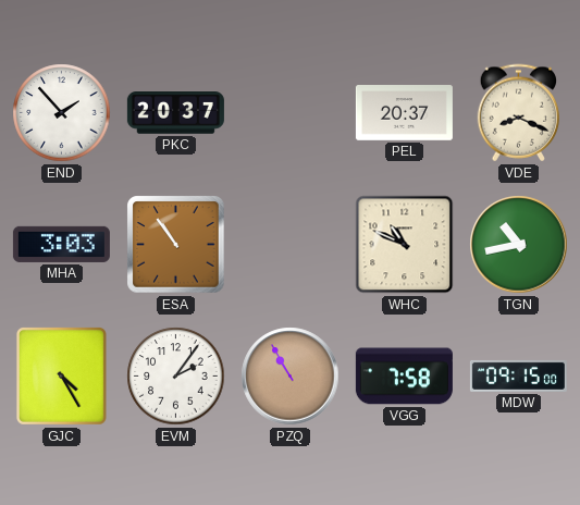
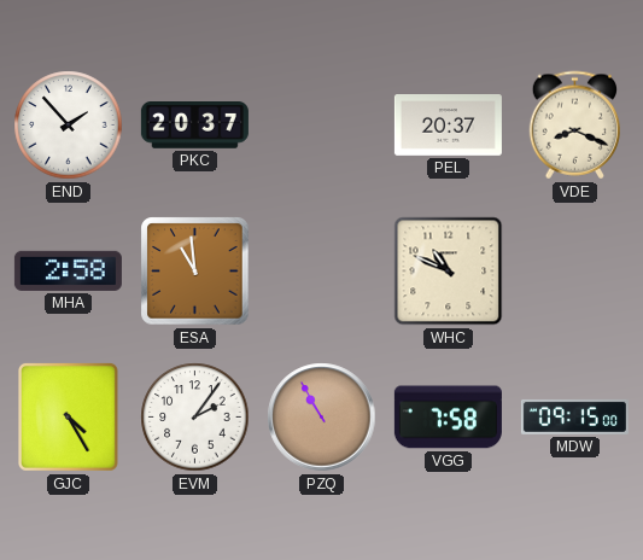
MHA: 3:03 -> 2:58
ESA: 10:54 -> 10:59
TGN: 10:43 -> none
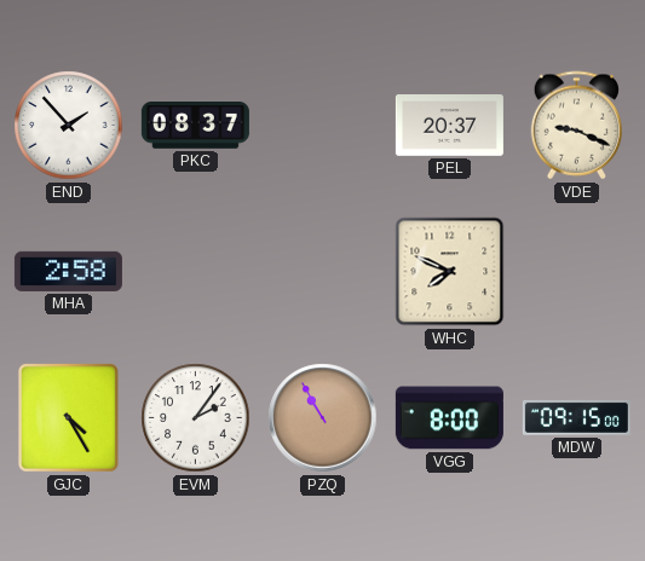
PKC: 20:37 -> 08:37
VDE: 8:19 -> 9:19
ESA: 10:59 -> none
WHC: 10:49 -> 7:49
VGG: 7:58 -> 8:00
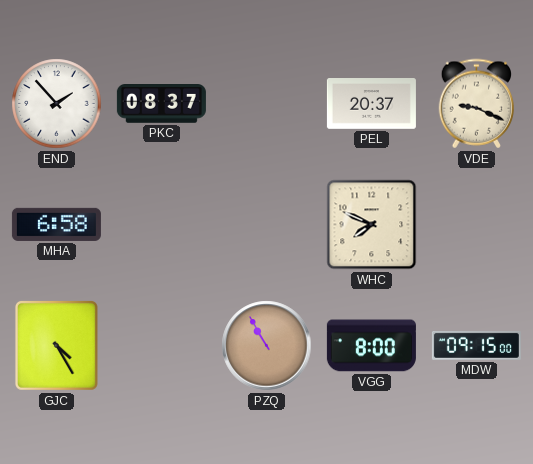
MHA: 2:58 -> 6:58
EVM: 2:06 -> none
